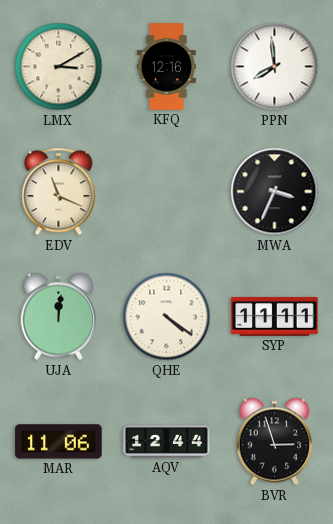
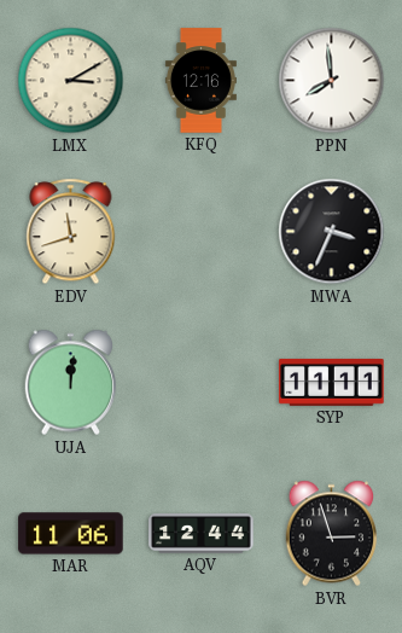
EDV: 11:19 -> 11:42
QHE: 4:21 -> none
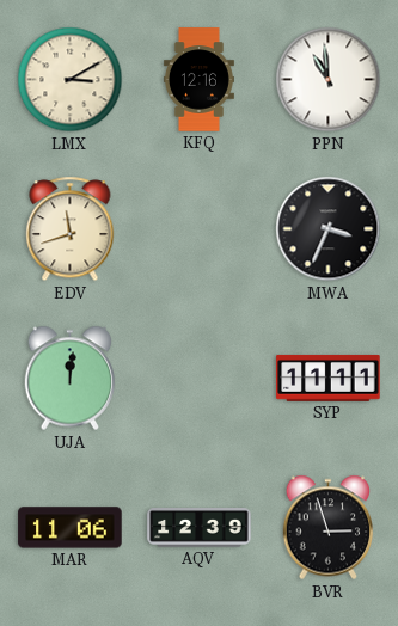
PPN: 7:59 -> 10:59
AQV: 12:44 -> 12:39
